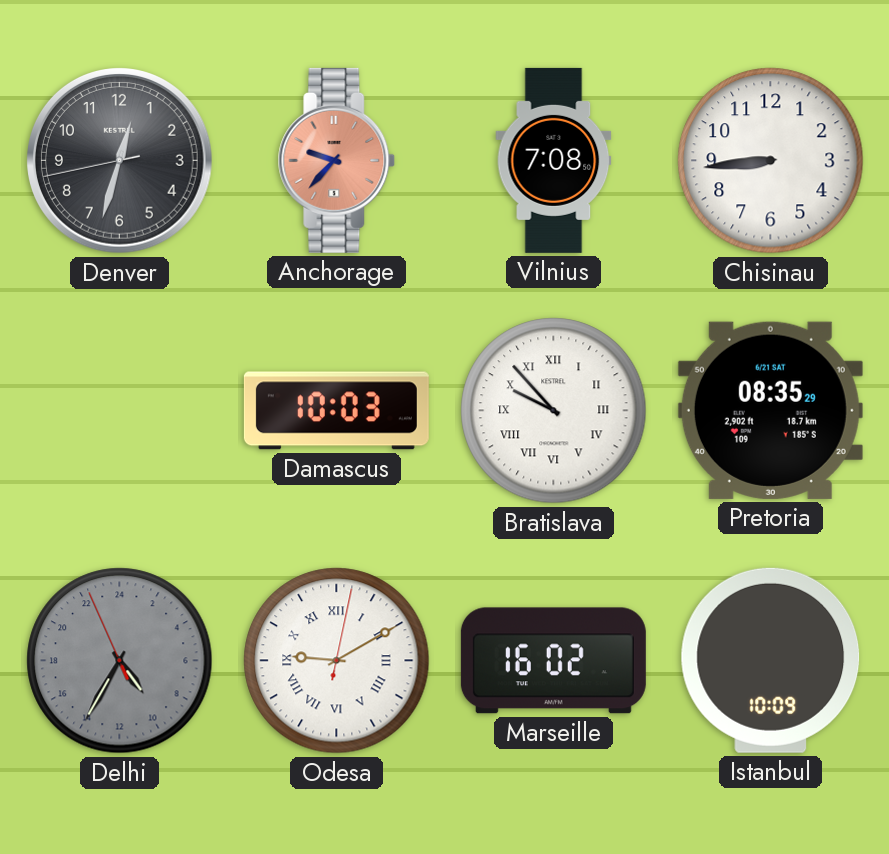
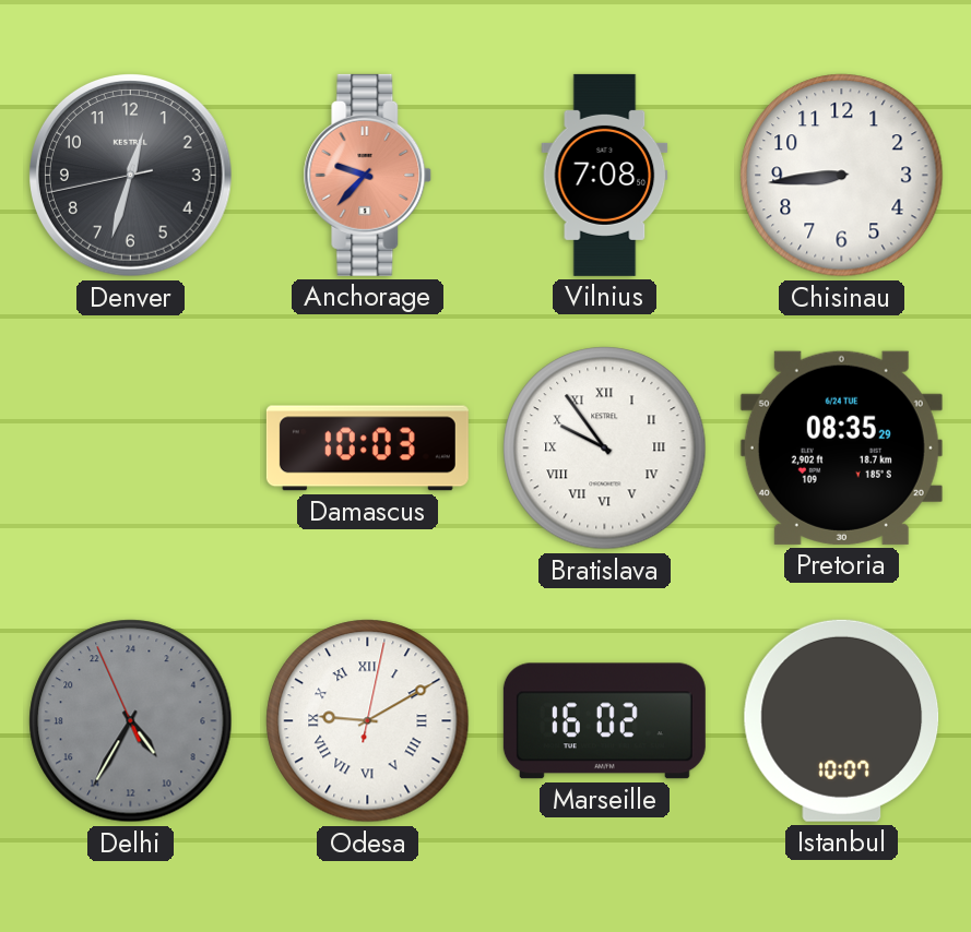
Bratislava: 9:53 -> 9:54
Pretoria date: 6/21 SAT -> 6/24 TUE
Istanbul: 10:09 -> 10:07
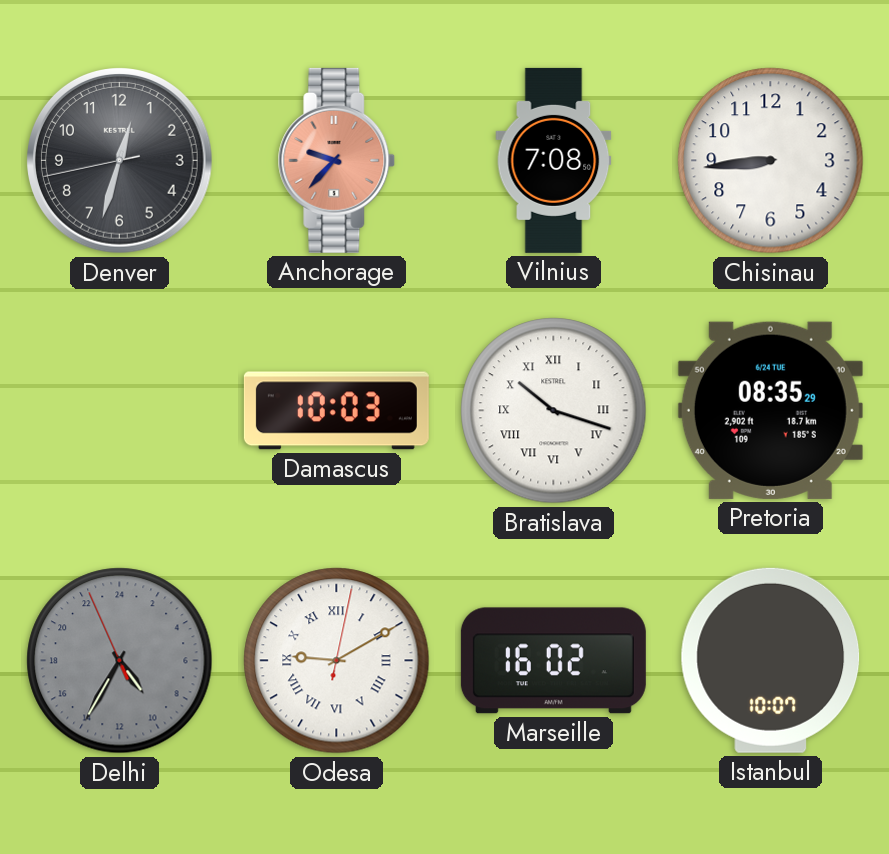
Bratislava: 9:54 -> 10:18
